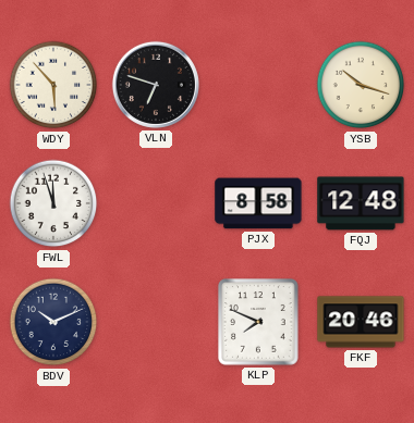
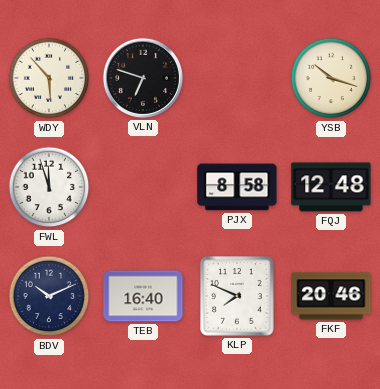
TEB: none -> 16:40
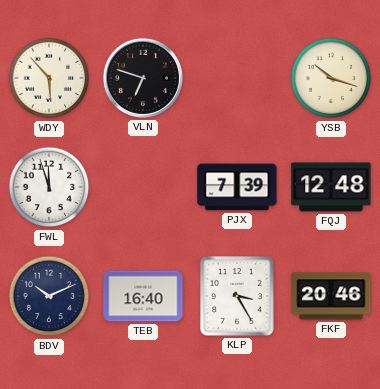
PJX: 8:58 -> 7:39
KLP: 7:49 -> 3:25
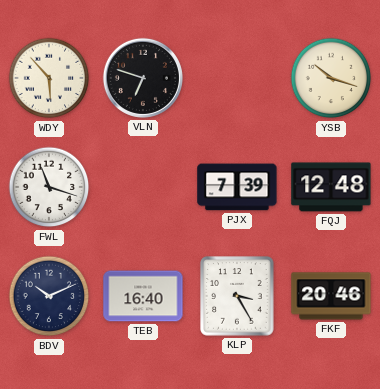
FWL: 11:57 -> 11:18
